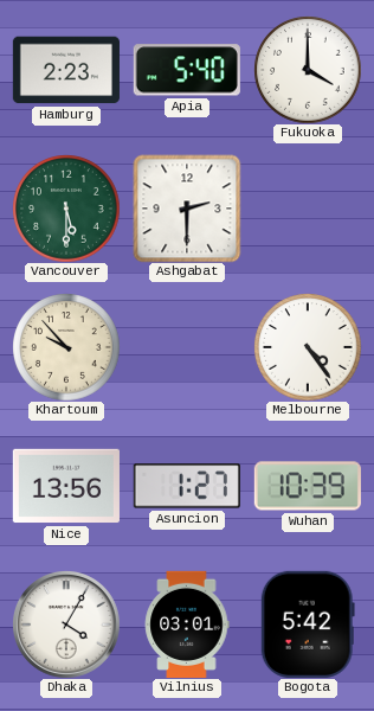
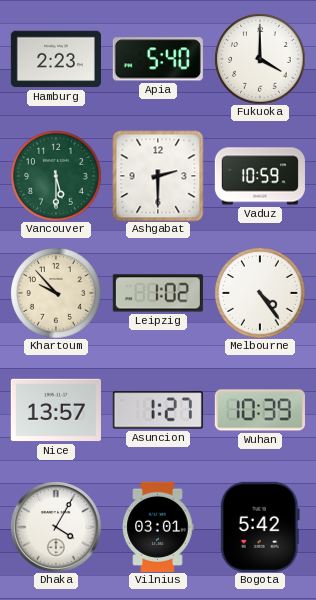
Vaduz: none -> 10:59
Leipzig: none -> 1:02
Nice: 13:56 -> 13:57
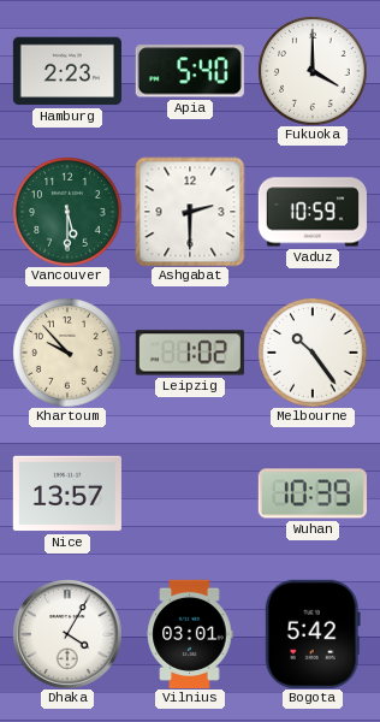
Melbourne: 4:24 -> 10:24
Asuncion: 1:27 -> none
